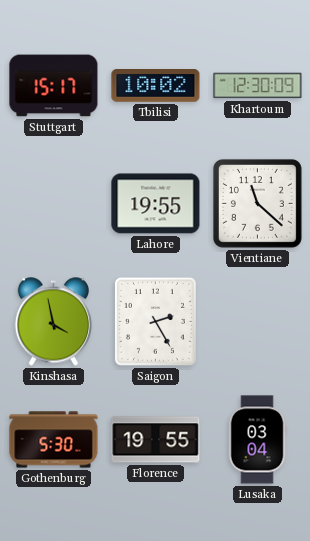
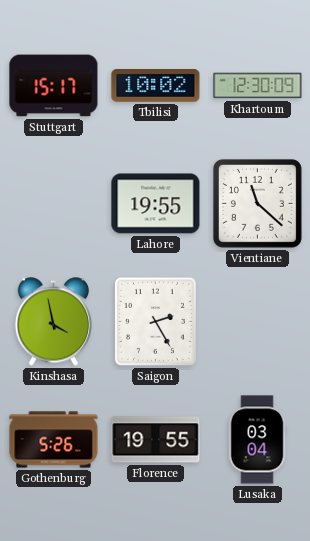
Gothenburg: 5:30 -> 5:26
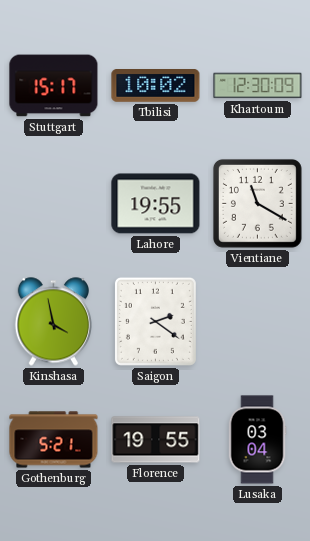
Vientiane: 11:22 -> 11:20
Saigon: 2:25 -> 2:21
Gothenburg: 5:26 -> 5:21
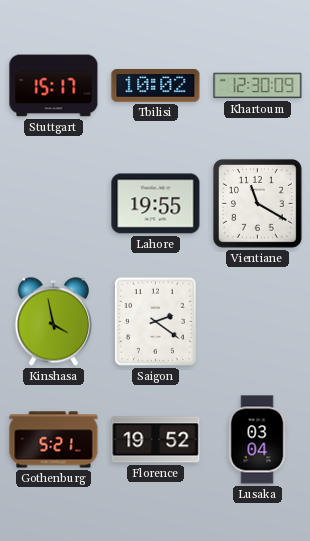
Florence: 19:55 -> 19:52
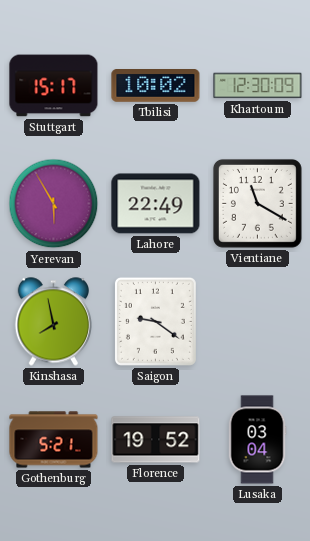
Yerevan: none -> 5:55
Lahore: 19:55 -> 22:49
Kinshasa: 3:58 -> 7:58
Saigon: 2:21 -> 9:21
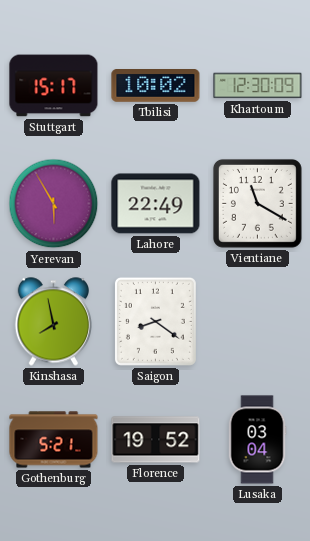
Saigon: 9:21 -> 8:21
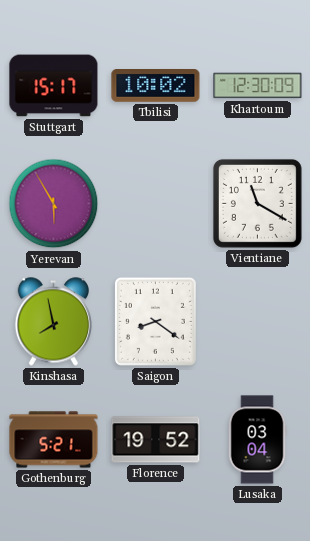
Lahore: 22:49 -> none
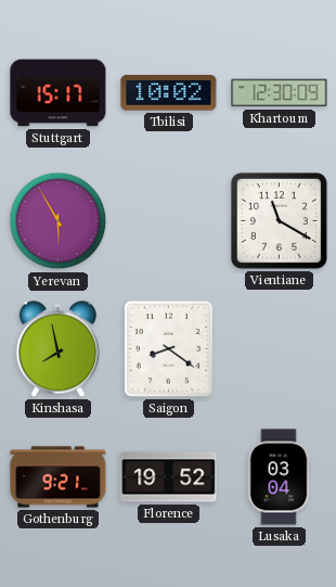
Gothenburg: 5:21 -> 9:21
